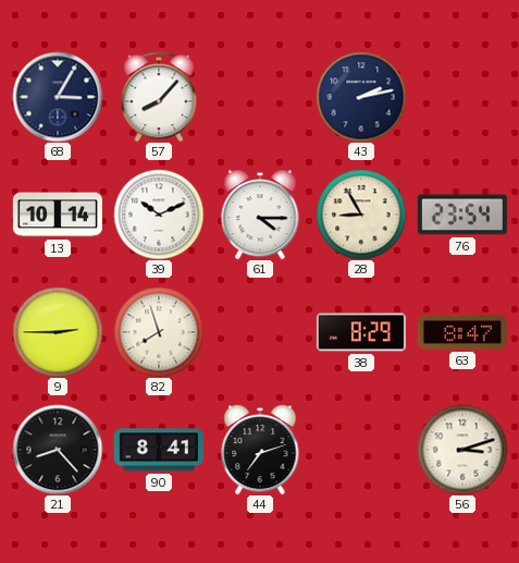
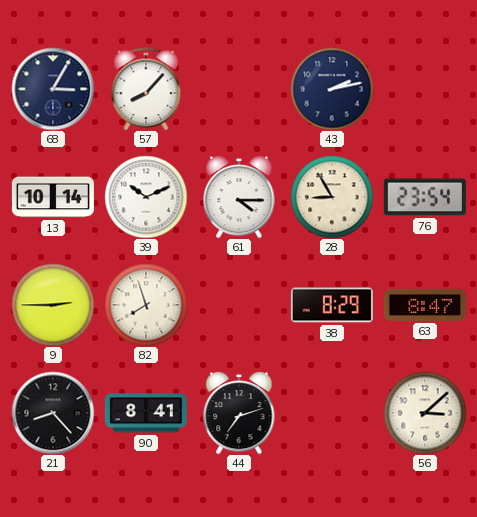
56: 3:12 -> 3:08
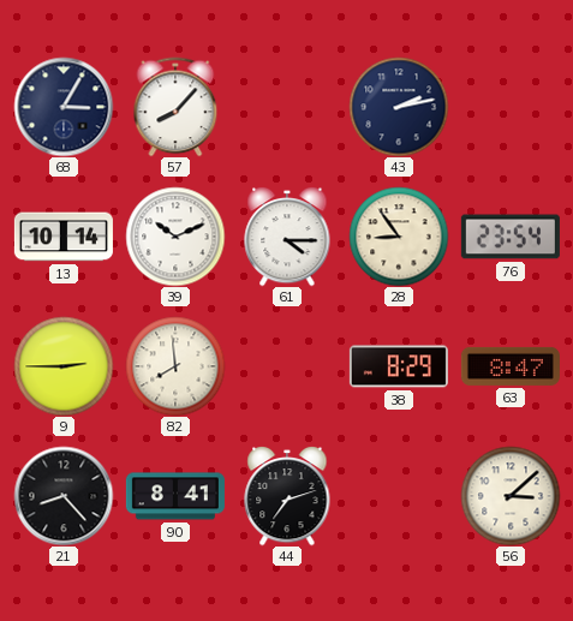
28: 8:55 -> 8:54
82: 7:57 -> 7:59
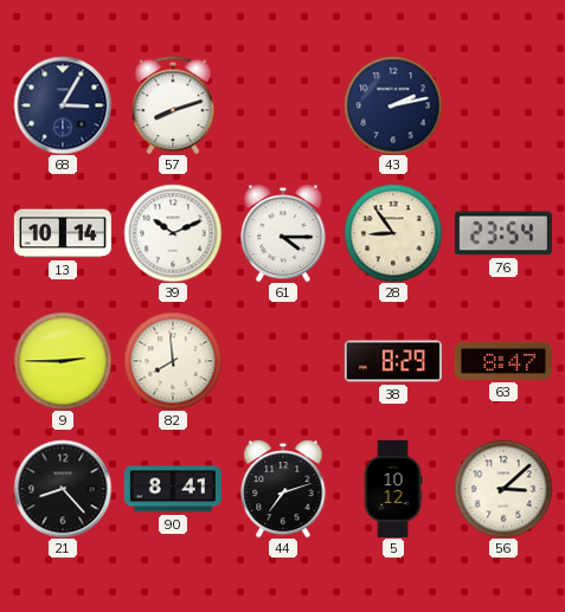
57: 8:07 -> 8:12
5: none -> 10:12
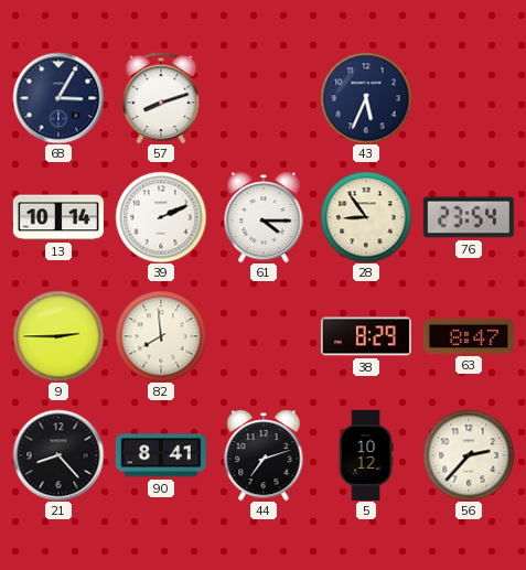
43: 2:13 -> 5:34
39: 10:11 -> 2:11
56: 3:08 -> 2:37
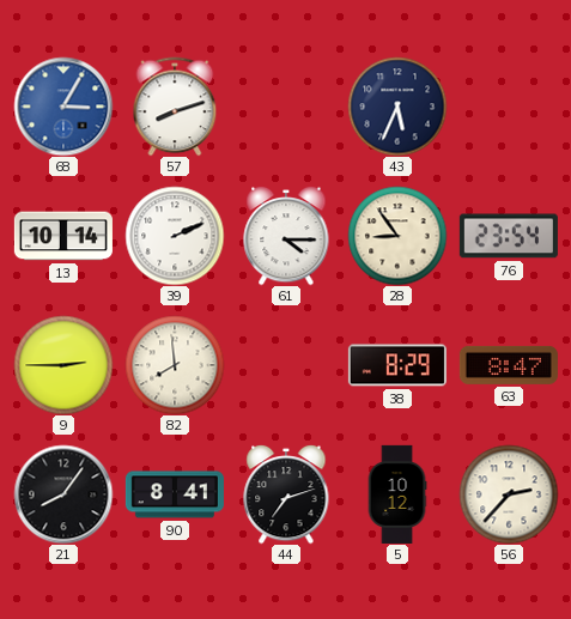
68 dial: navy -> blue
21: 8:23 -> 8:06
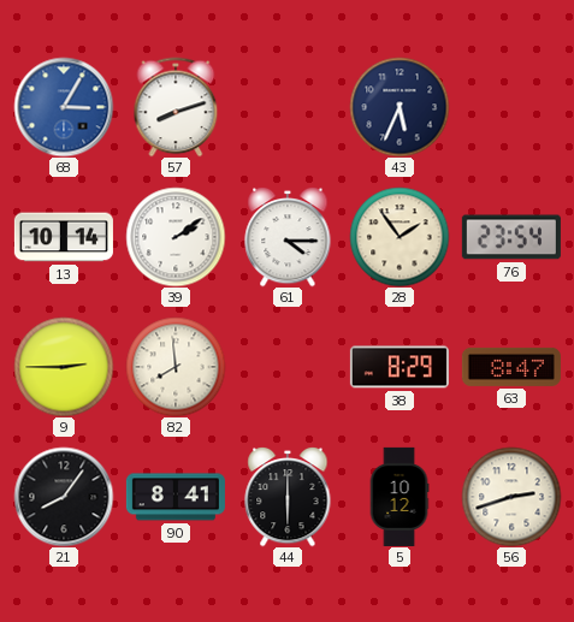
39: 2:11 -> 2:09
28: 8:54 -> 1:54
44: 7:12 -> 6:00
56: 2:37 -> 2:42
